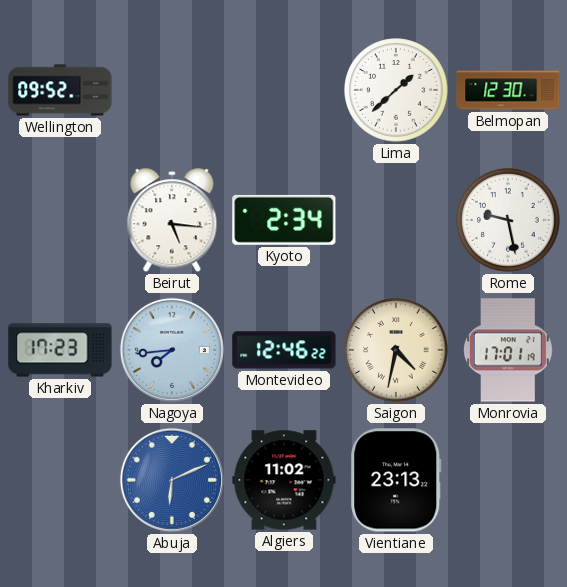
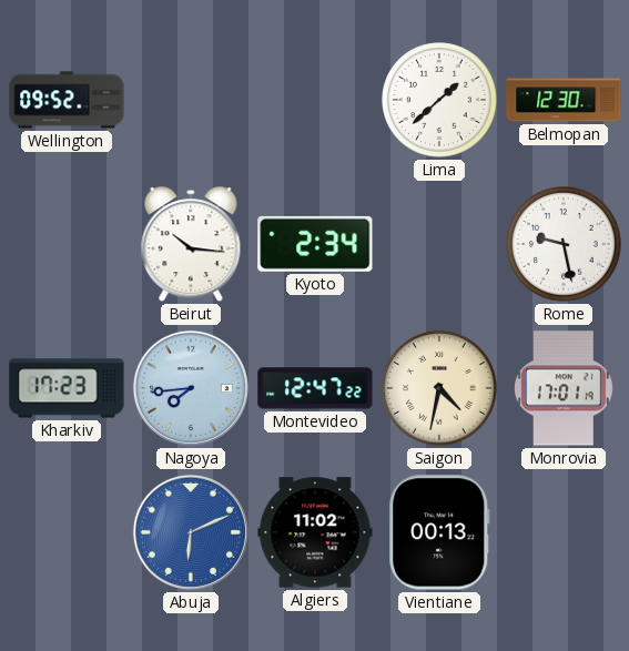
Beirut: 5:16 -> 10:16
Montevideo: 12:46 -> 12:47
Vientiane: 23:13 -> 00:13
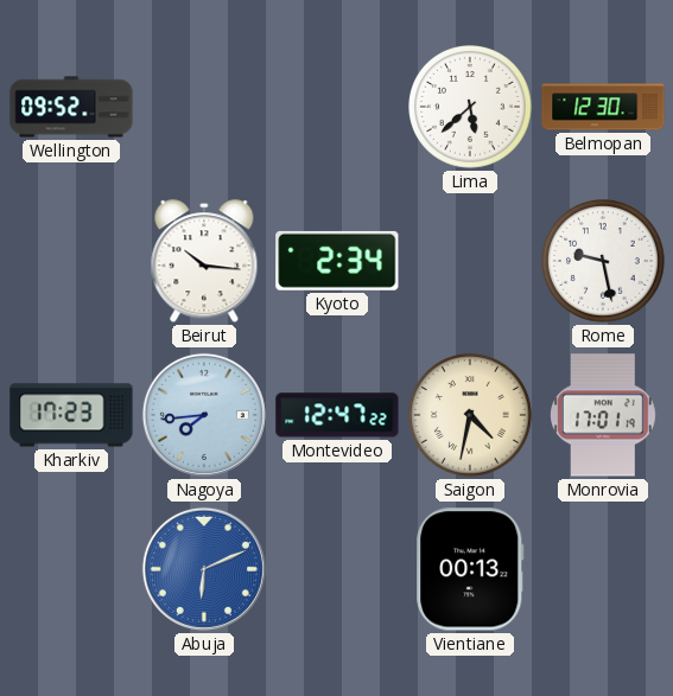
Lima: 1:38 -> 5:38
Algiers: 11:02 -> none
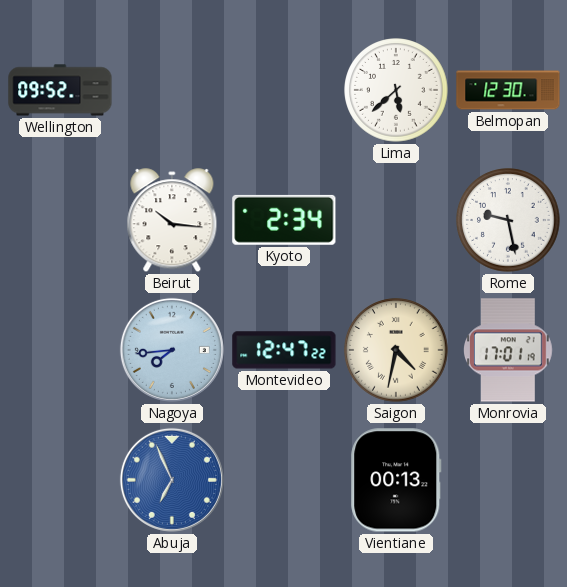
Kharkiv: 17:23 -> none
Abuja: 6:11 -> 6:56
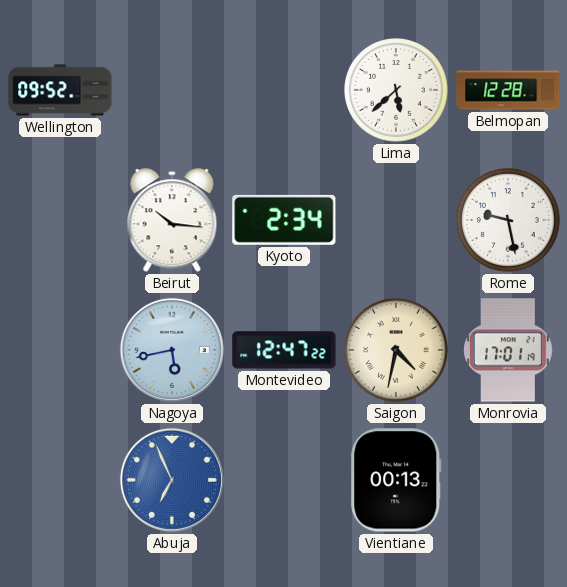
Belmopan: 12:30 -> 12:28
Nagoya: 7:44 -> 5:43
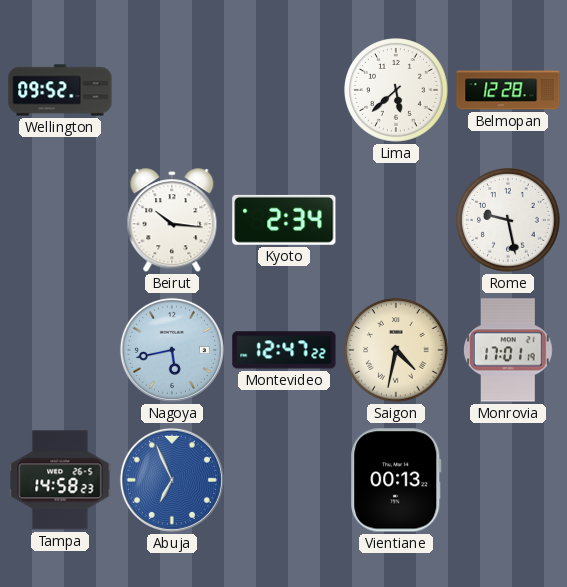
Tampa: none -> 14:58
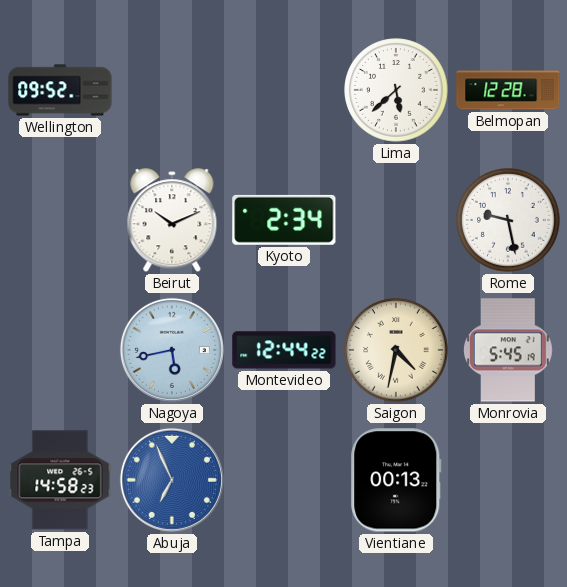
Beirut: 10:16 -> 10:11
Montevideo: 12:47 -> 12:44
Monrovia: 17:01 -> 5:45
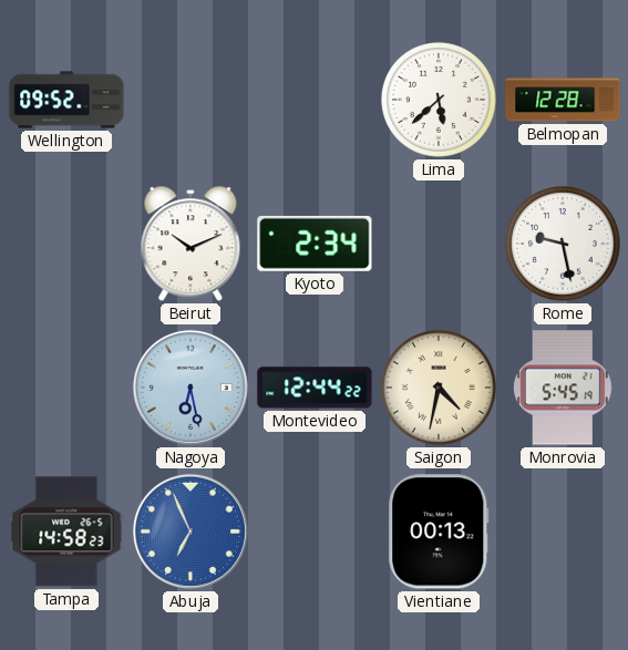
Nagoya: 5:43 -> 6:28
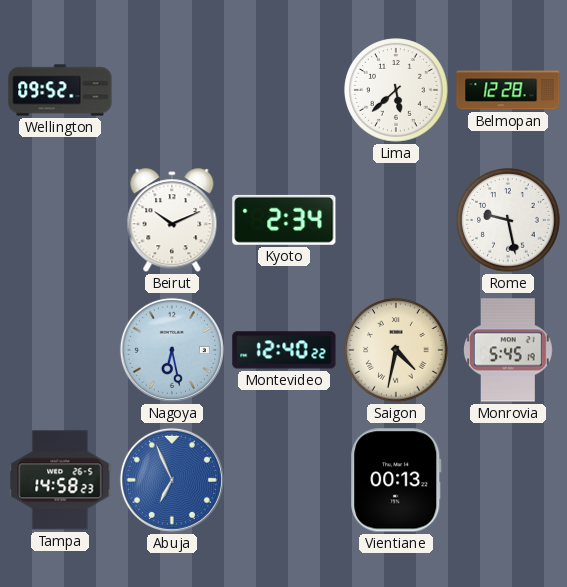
Montevideo: 12:44 -> 12:40
